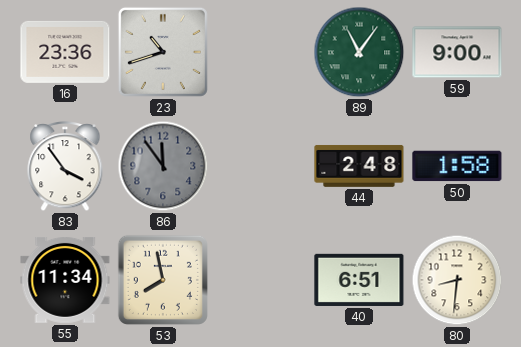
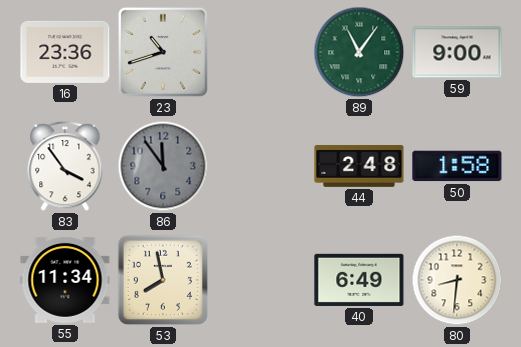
40: 6:51 -> 6:49
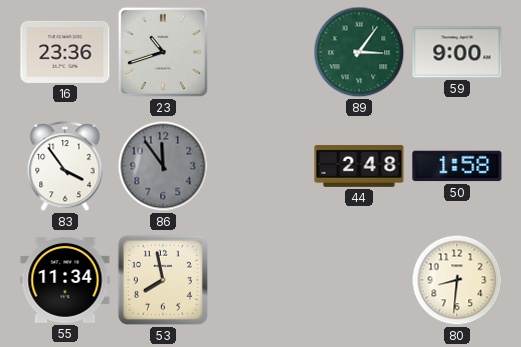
89: 11:06 -> 3:06
40: 6:49 -> none
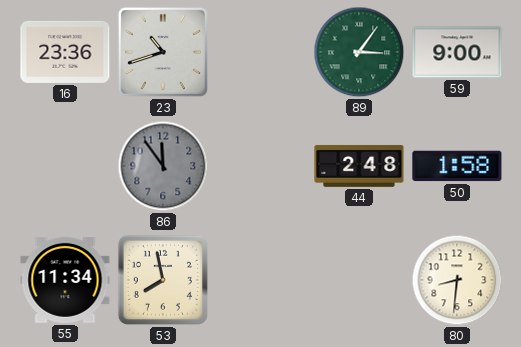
83: 3:54 -> none
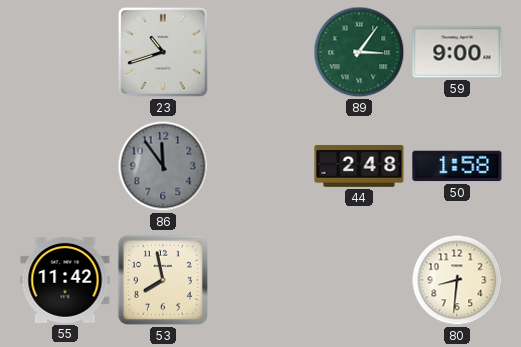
16: 23:36 -> none
55: 11:34 -> 11:42
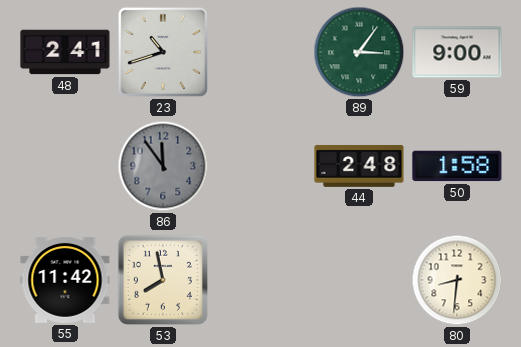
48: none -> 2:41
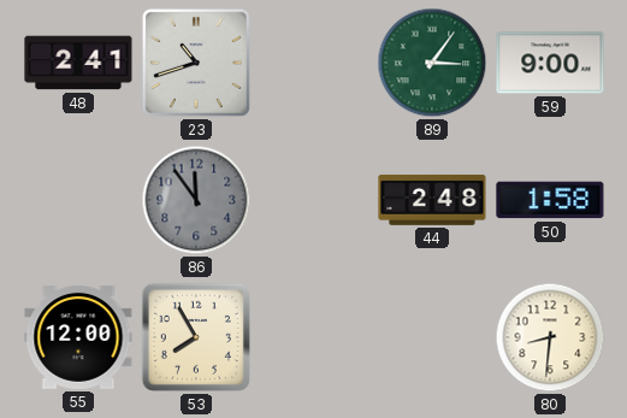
55: 11:42 -> 12:00
53: 7:58 -> 7:55
